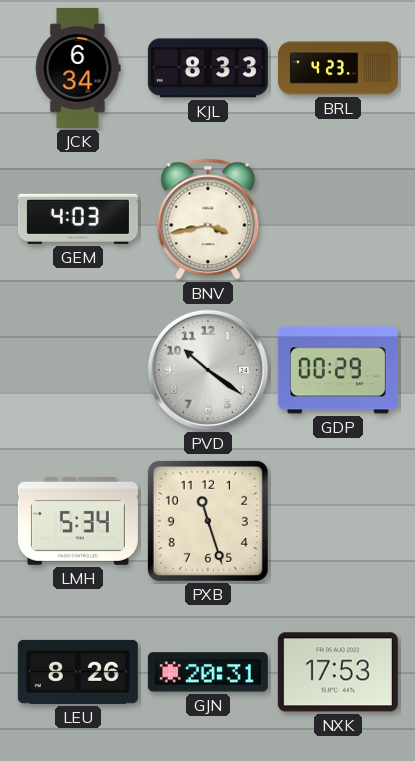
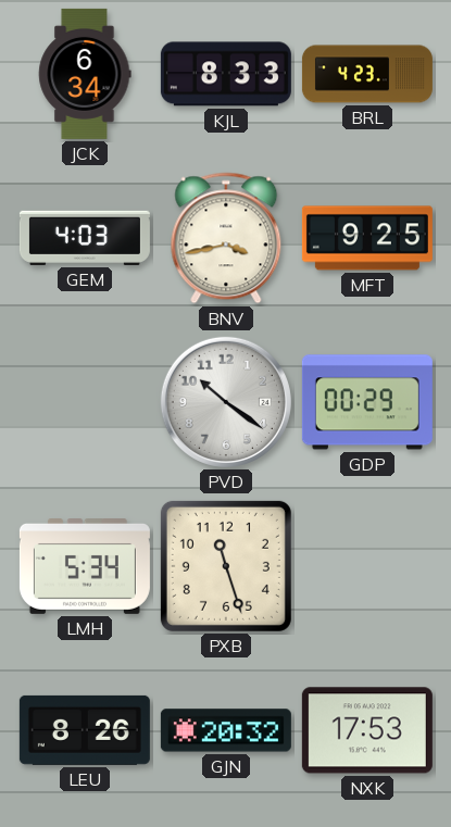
MFT: none -> 9:25
GJN: 20:31 -> 20:32
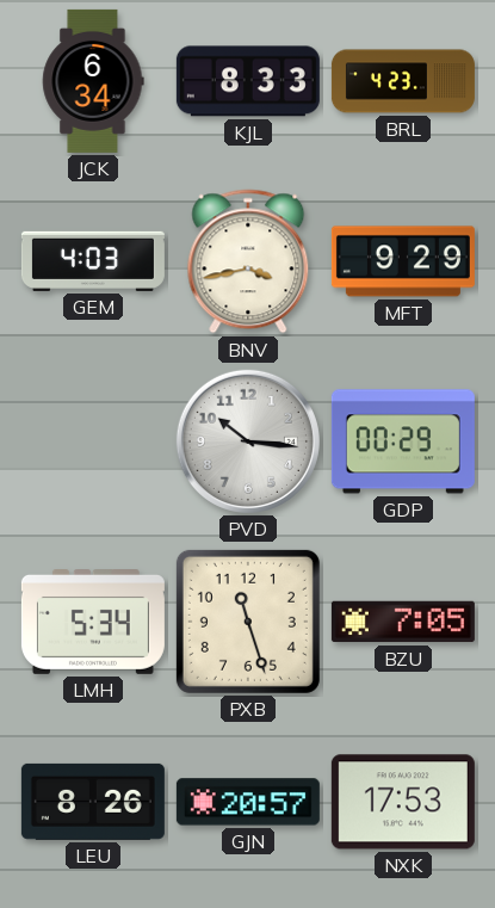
MFT: 9:25 -> 9:29
PVD: 10:21 -> 10:16
BZU: none -> 7:05
GJN: 20:32 -> 20:57
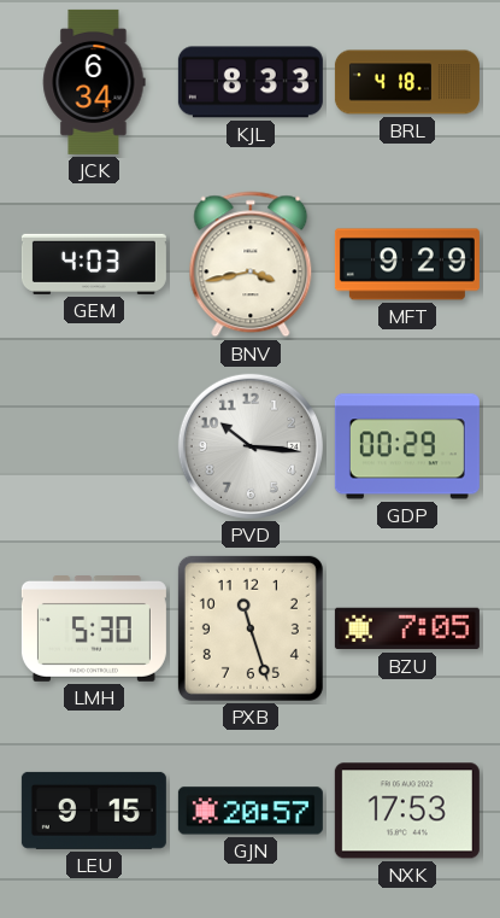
BRL: 4:23 -> 4:18
LMH: 5:34 -> 5:30
LEU: 8:26 -> 9:15
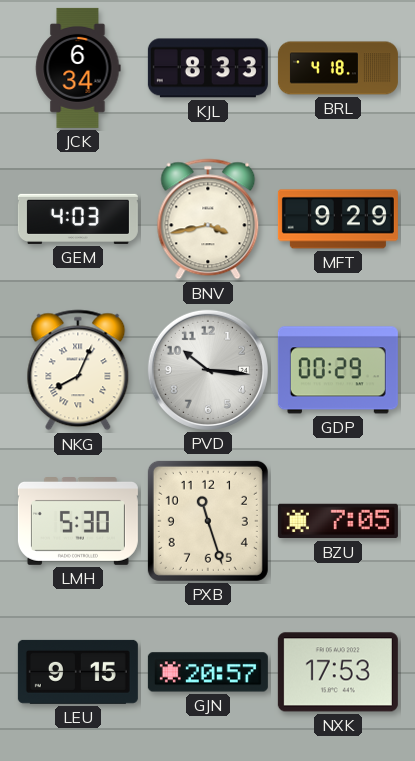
NKG: none -> 8:04
